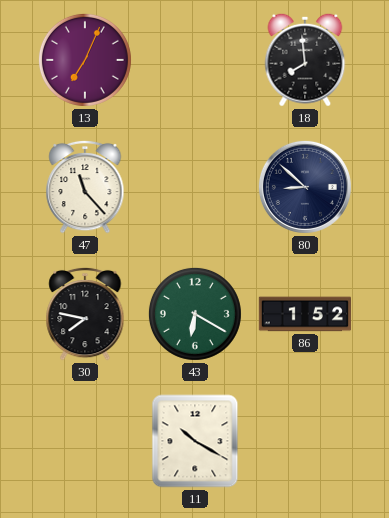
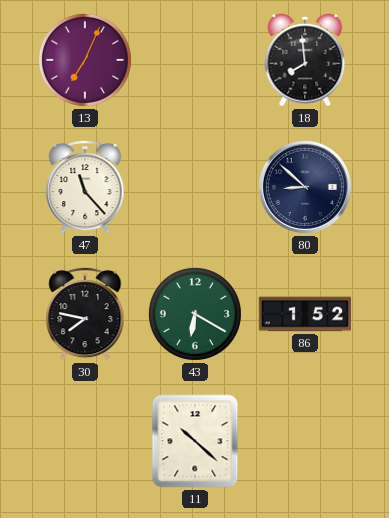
11: 10:20 -> 10:22
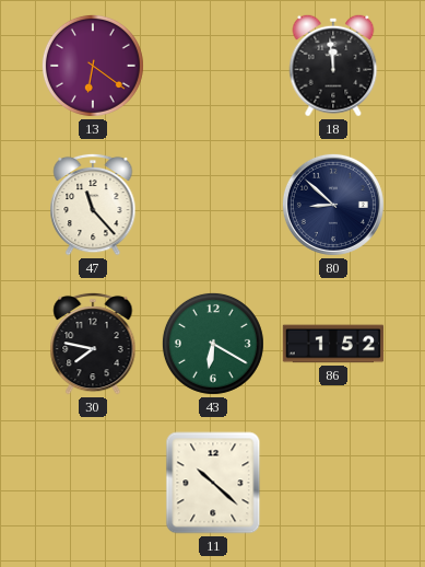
13: 7:04 -> 6:21
18: 7:59 -> 11:59
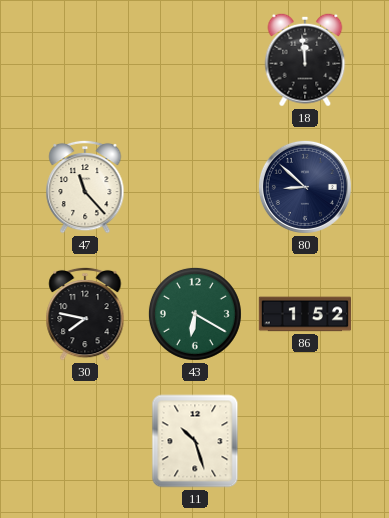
13: 6:21 -> none
11: 10:22 -> 10:27
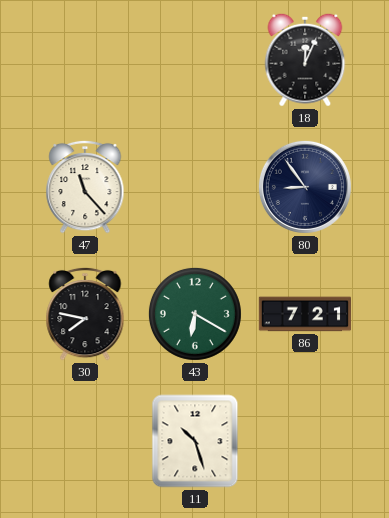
18: 11:59 -> 12:04
80: 8:52 -> 8:54
86: 1:52 -> 7:21
